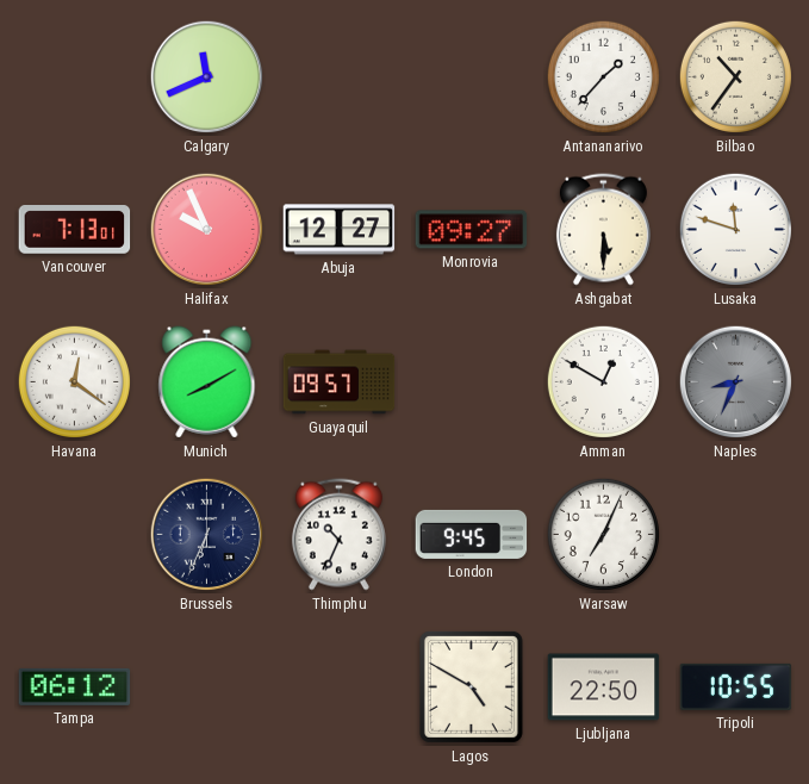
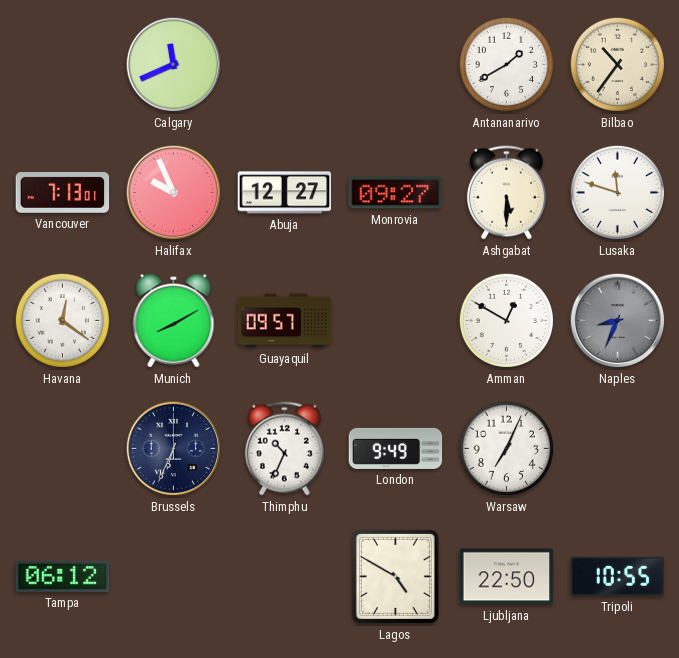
Antananarivo: 1:37 -> 1:40
London: 9:45 -> 9:49
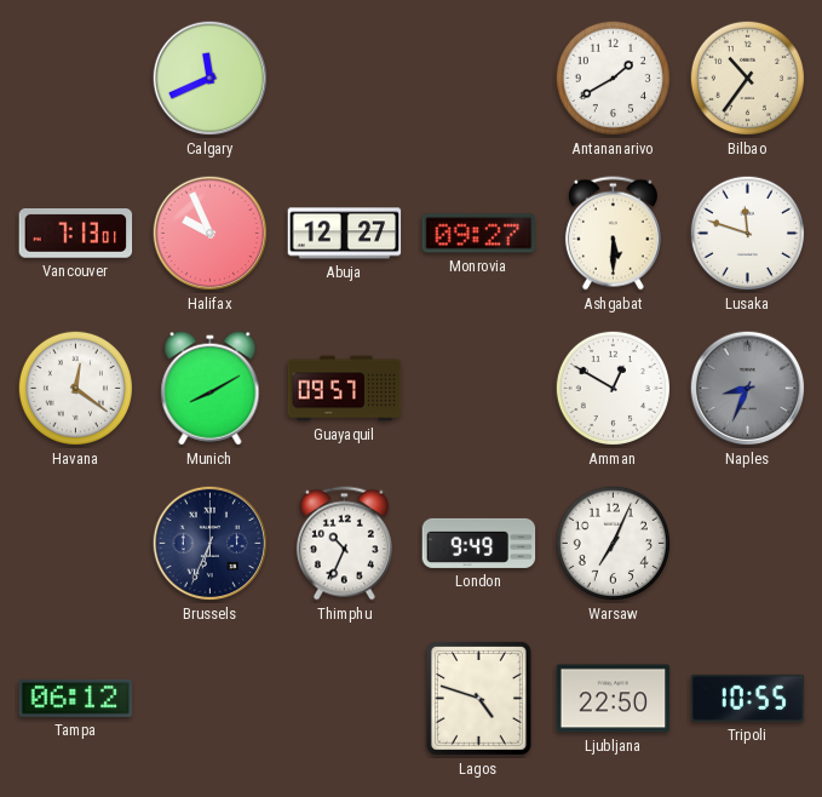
Lagos: 4:50 -> 4:48
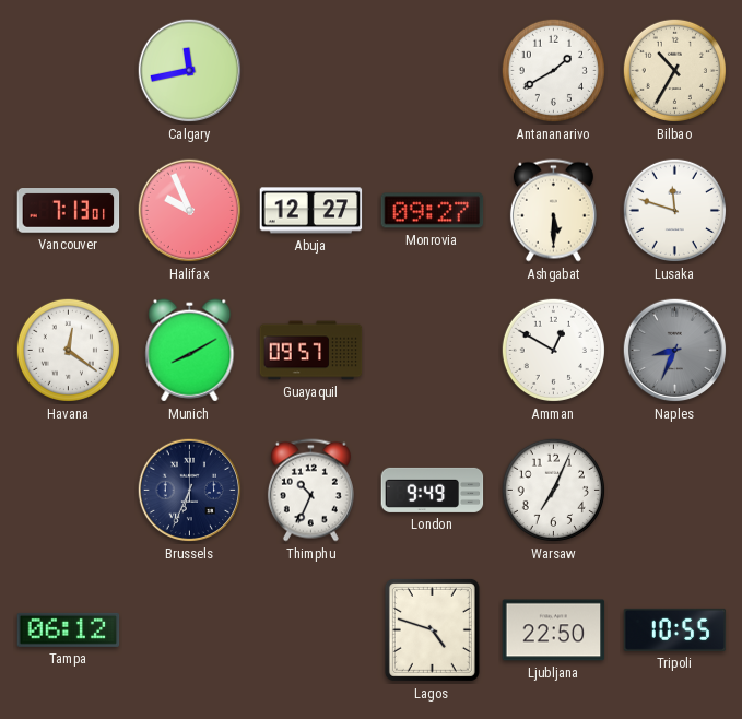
Calgary: 11:41 -> 11:43
Bilbao: 10:36 -> 10:35
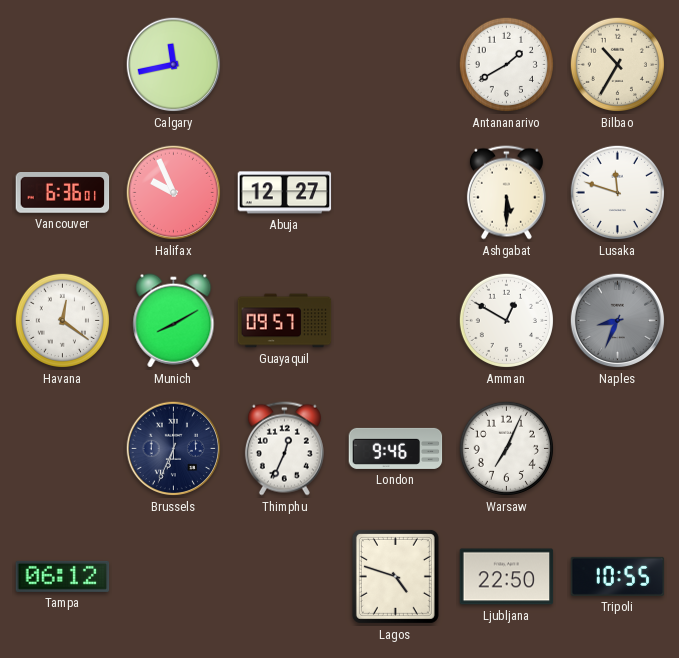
Vancouver: 7:13 -> 6:36
Monrovia: 09:27 -> none
Thimphu: 10:34 -> 12:34
London: 9:49 -> 9:46
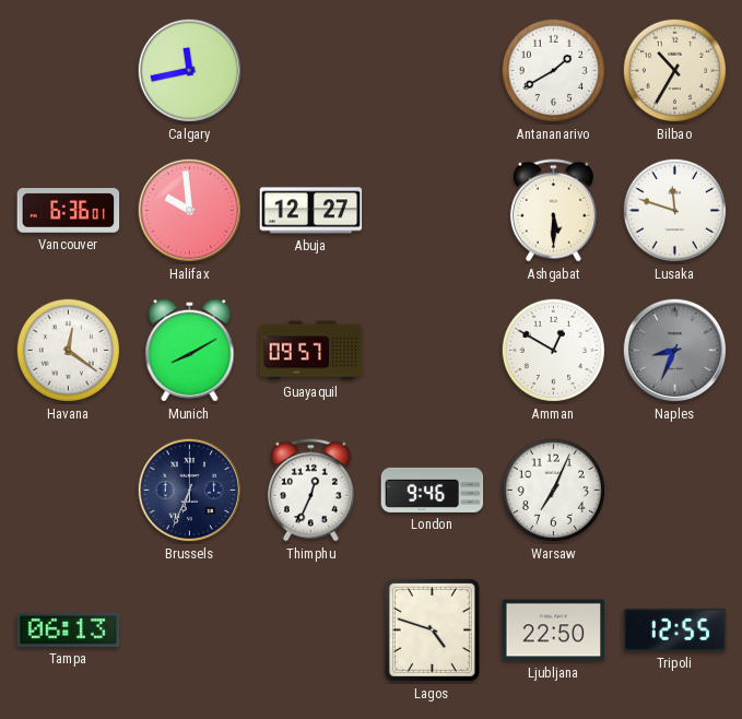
Halifax: 9:56 -> 9:59
Tampa: 06:12 -> 06:13
Tripoli: 10:55 -> 12:55
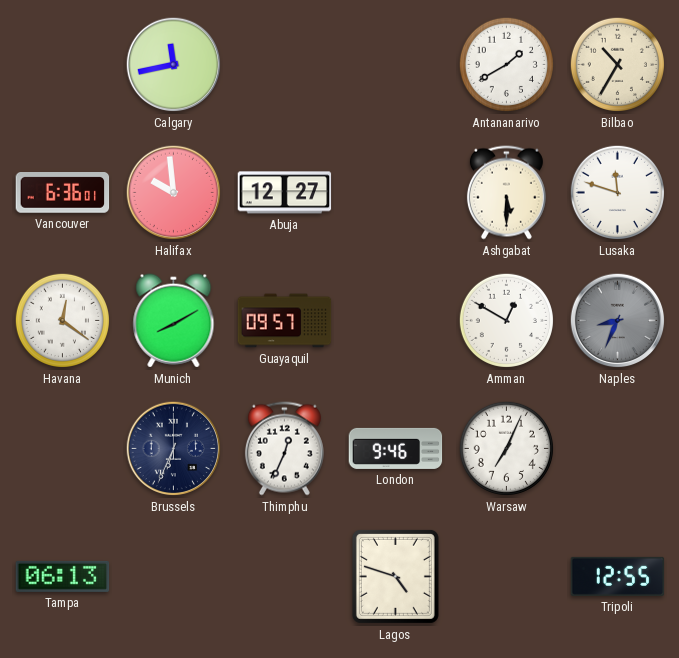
Ljubljana: 22:50 -> none
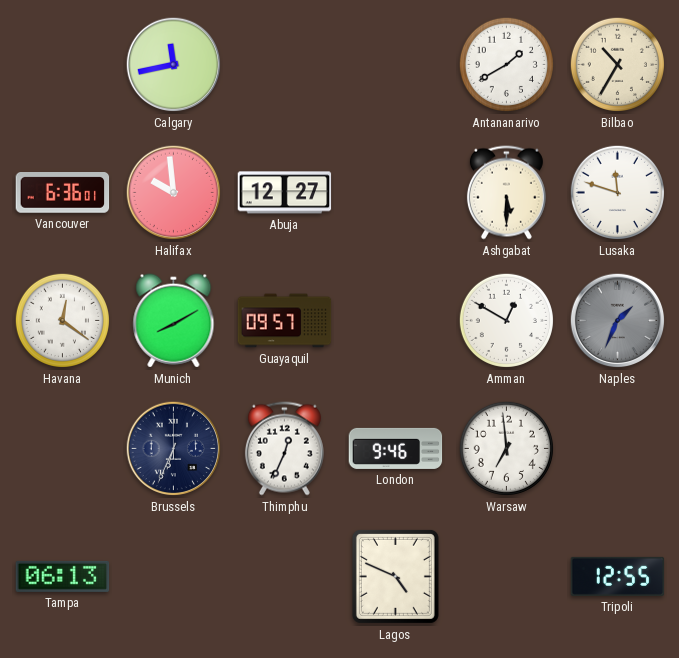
Naples: 8:34 -> 1:34
Warsaw: 7:04 -> 6:59
Lagos: 4:48 -> 4:49
